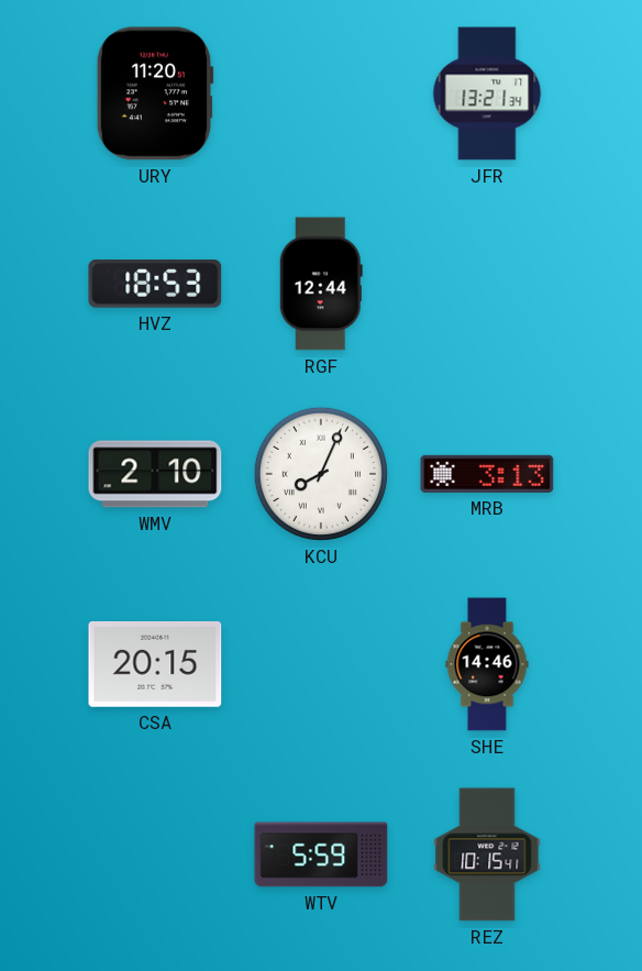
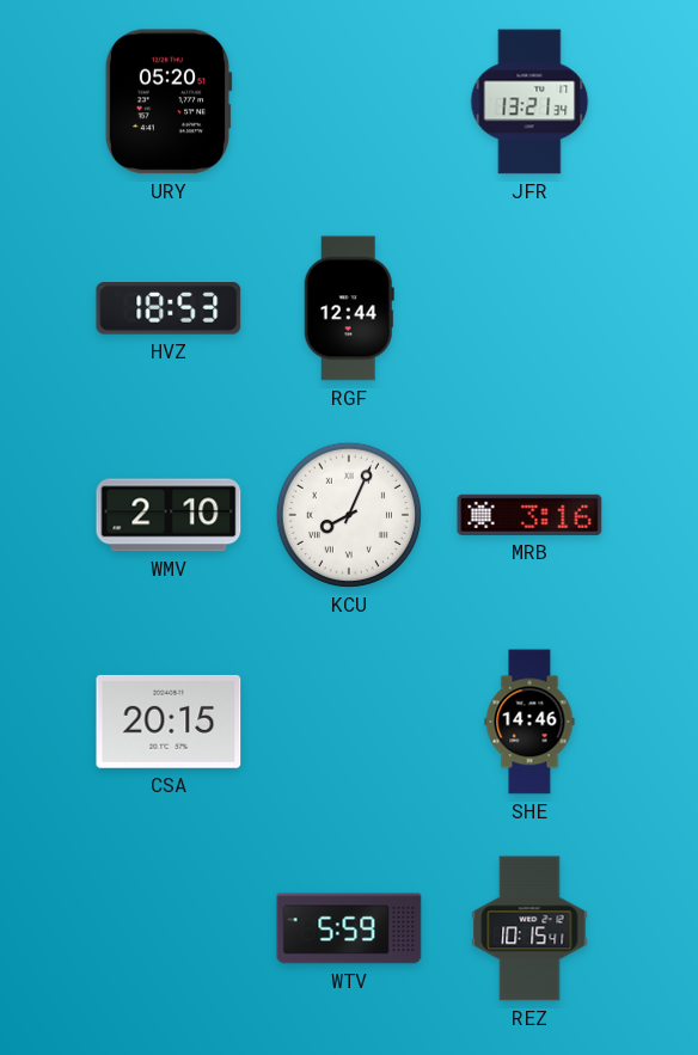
URY: 11:20 -> 05:20
MRB: 3:13 -> 3:16
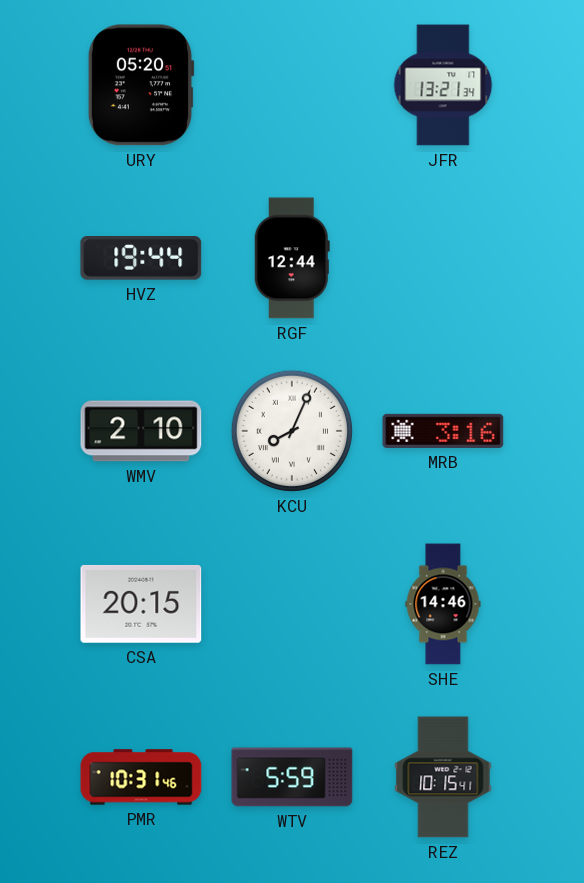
HVZ: 18:53 -> 19:44
PMR: none -> 10:31
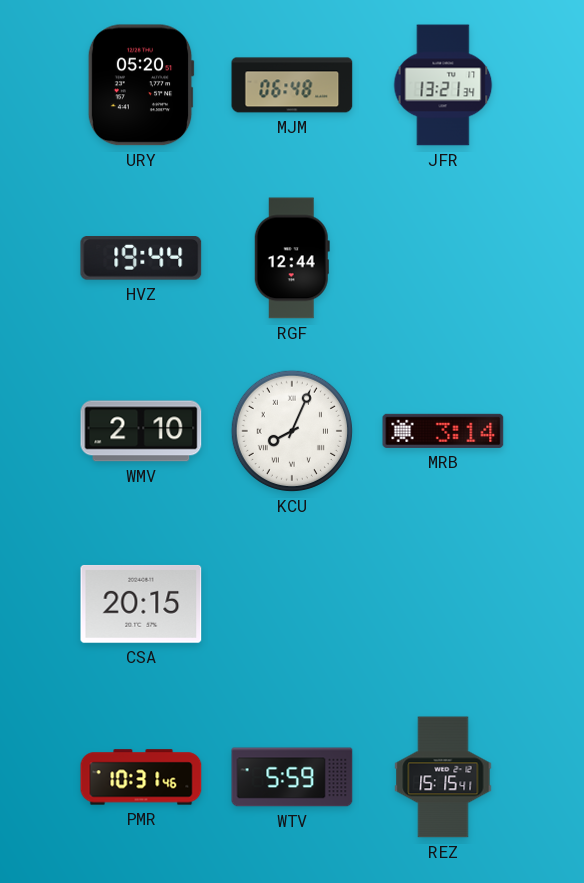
MJM: none -> 06:48
MRB: 3:16 -> 3:14
SHE: 14:46 -> none
REZ: 10:15 -> 15:15
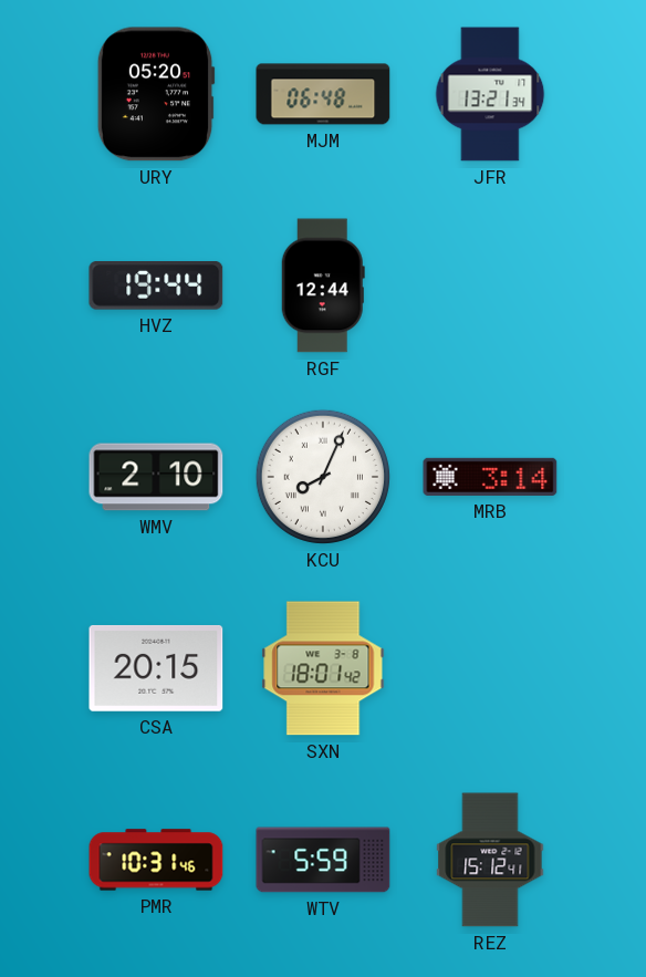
SXN: none -> 18:01
REZ: 15:15 -> 15:12
